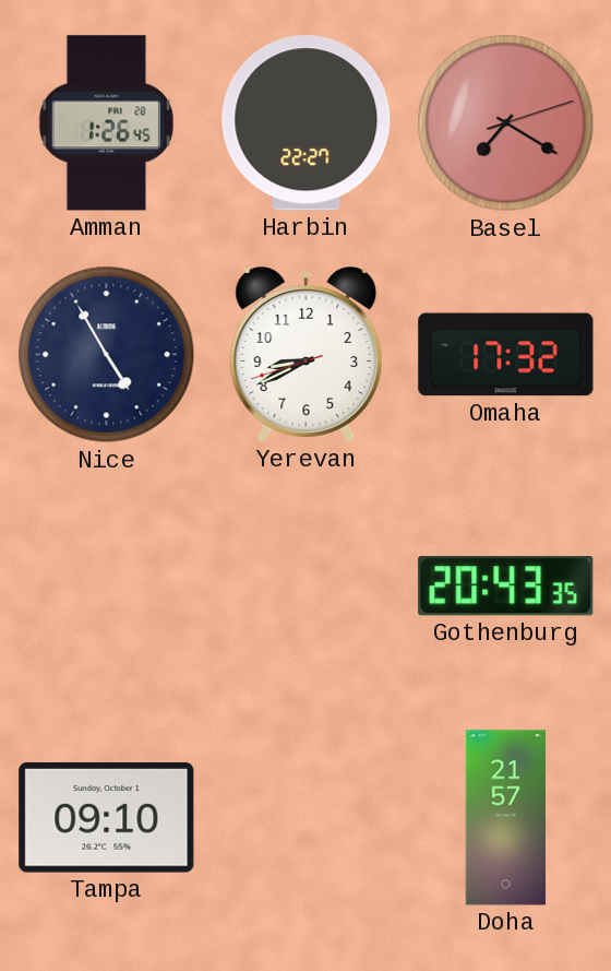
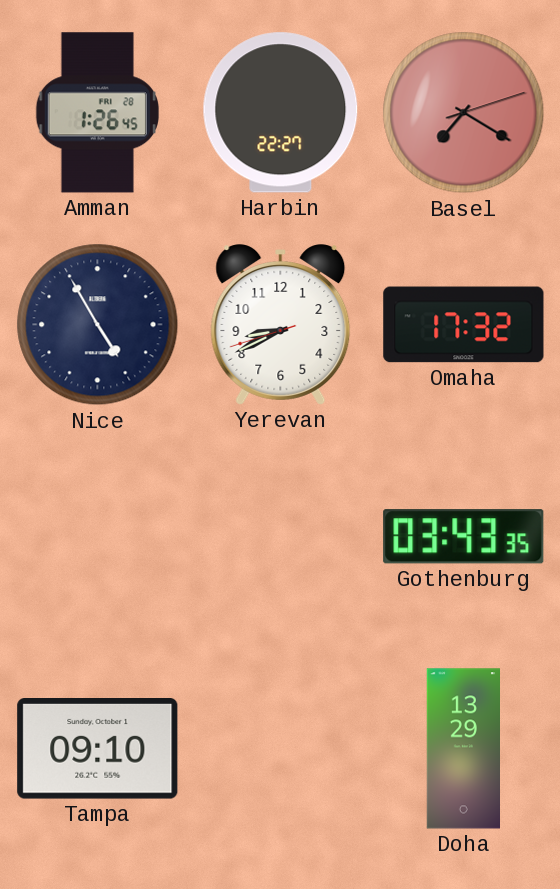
Gothenburg: 20:43 -> 03:43
Doha: 21:57 -> 13:29
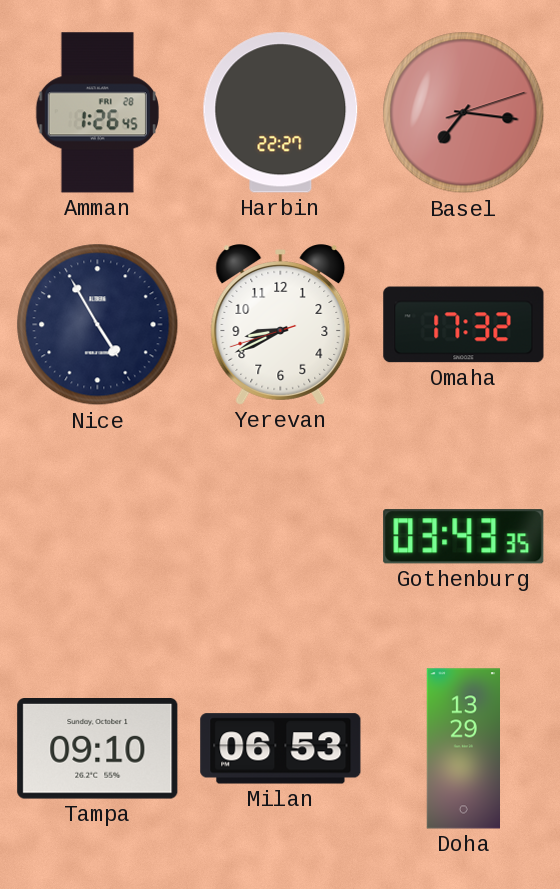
Basel: 7:20 -> 7:16
Milan: none -> 06:53
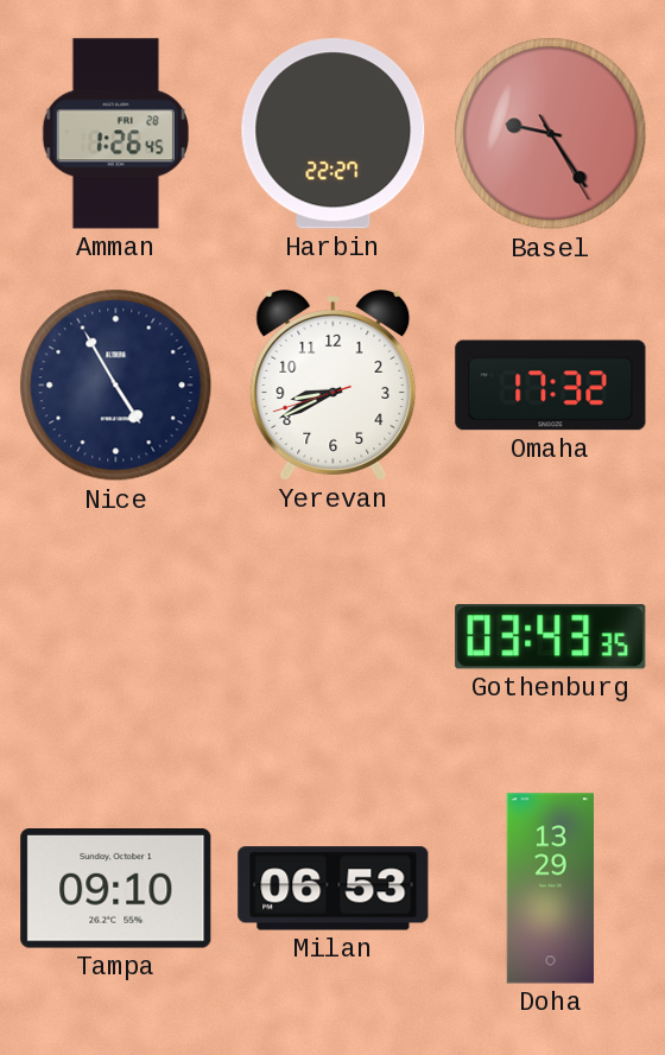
Basel: 7:16 -> 9:24
